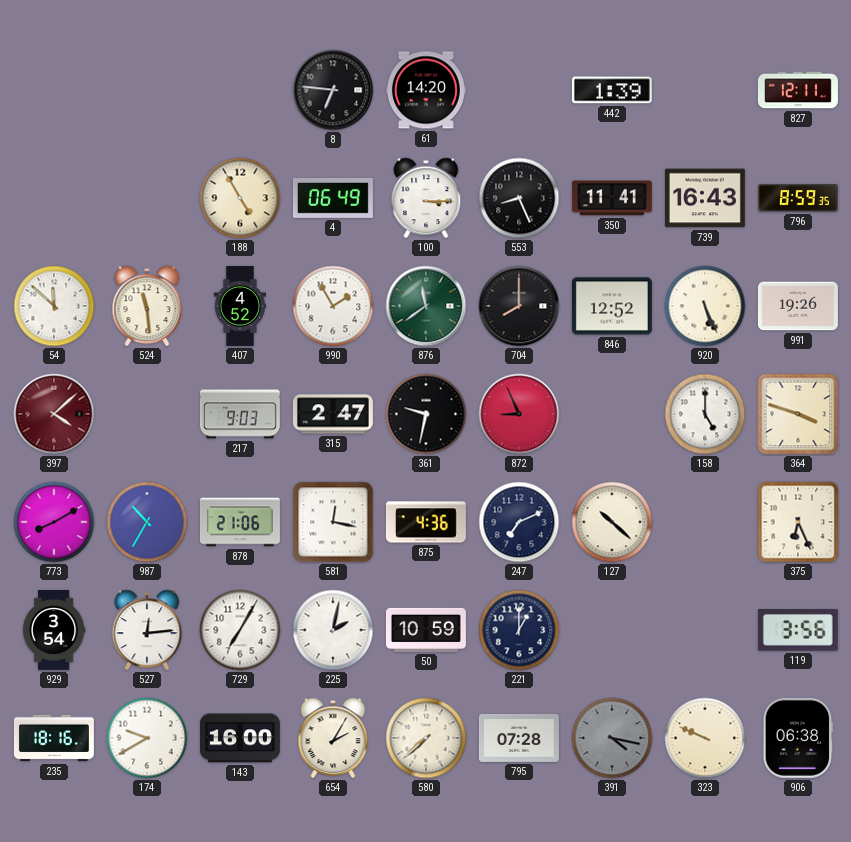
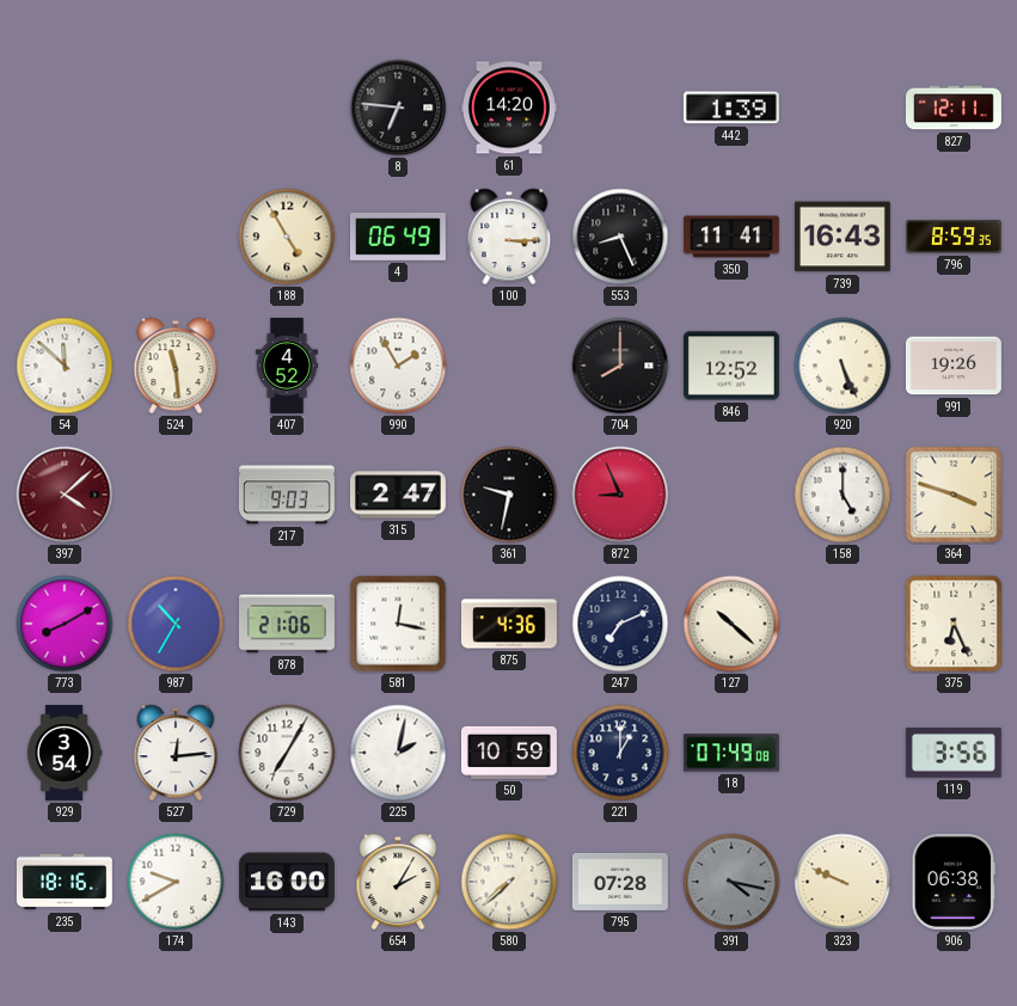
876: 11:39 -> none
18: none -> 07:49
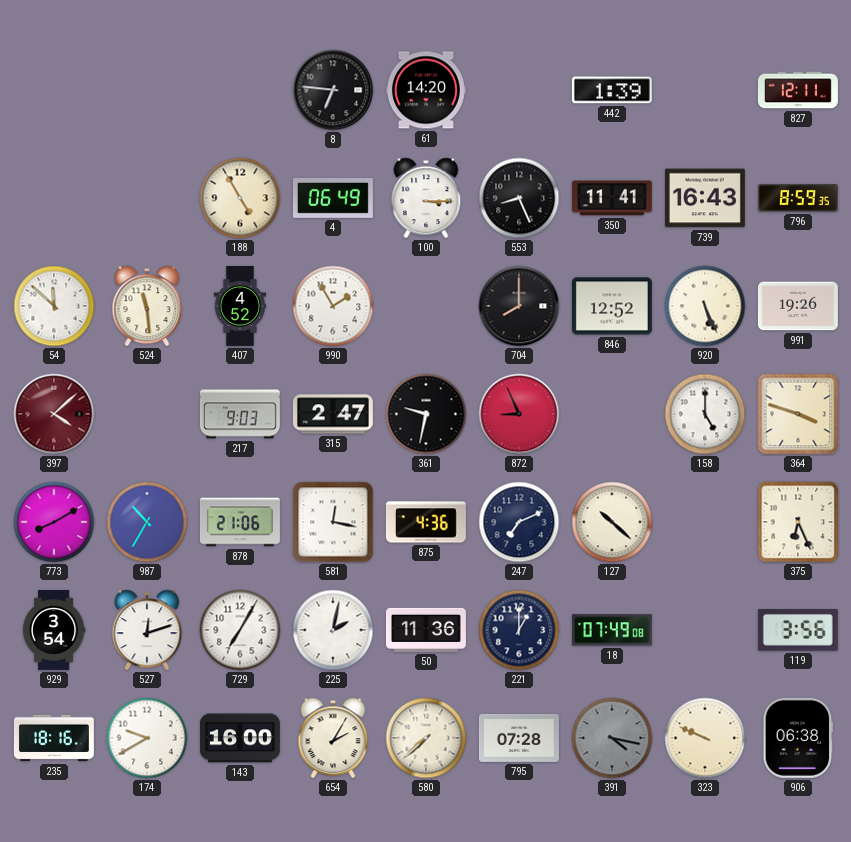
527: 12:14 -> 12:12
50: 10:59 -> 11:36
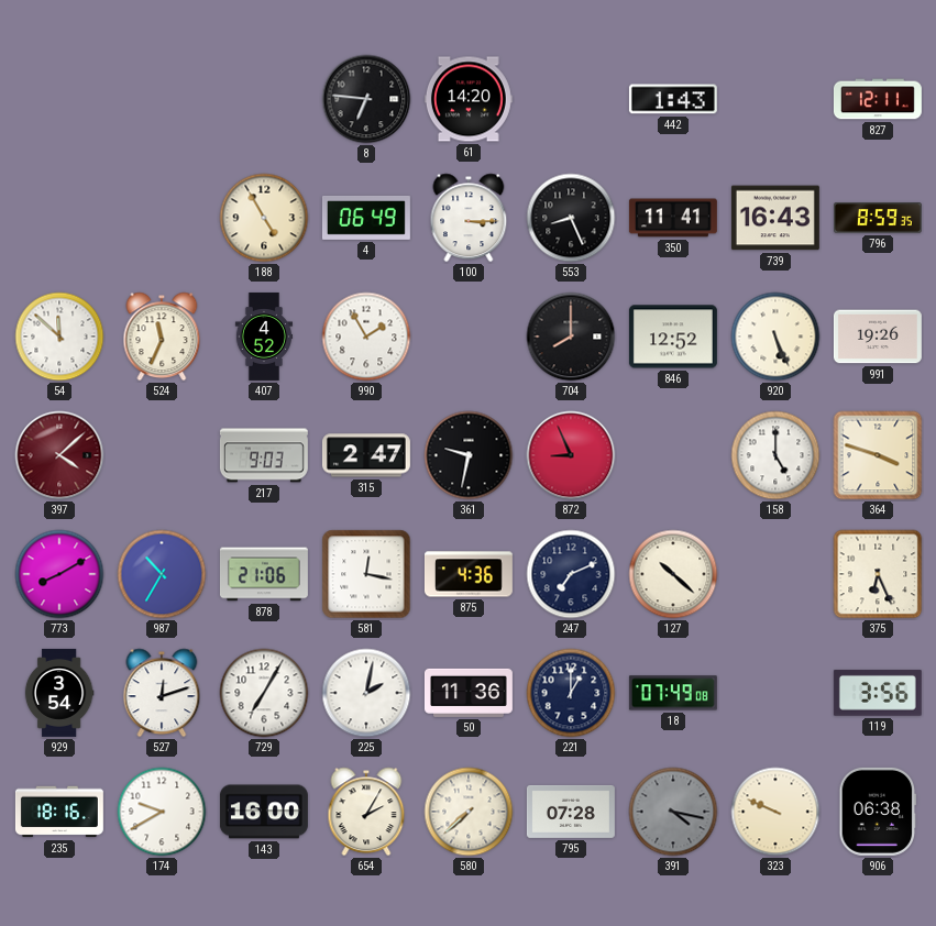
442: 1:39 -> 1:43
524: 11:29 -> 11:34
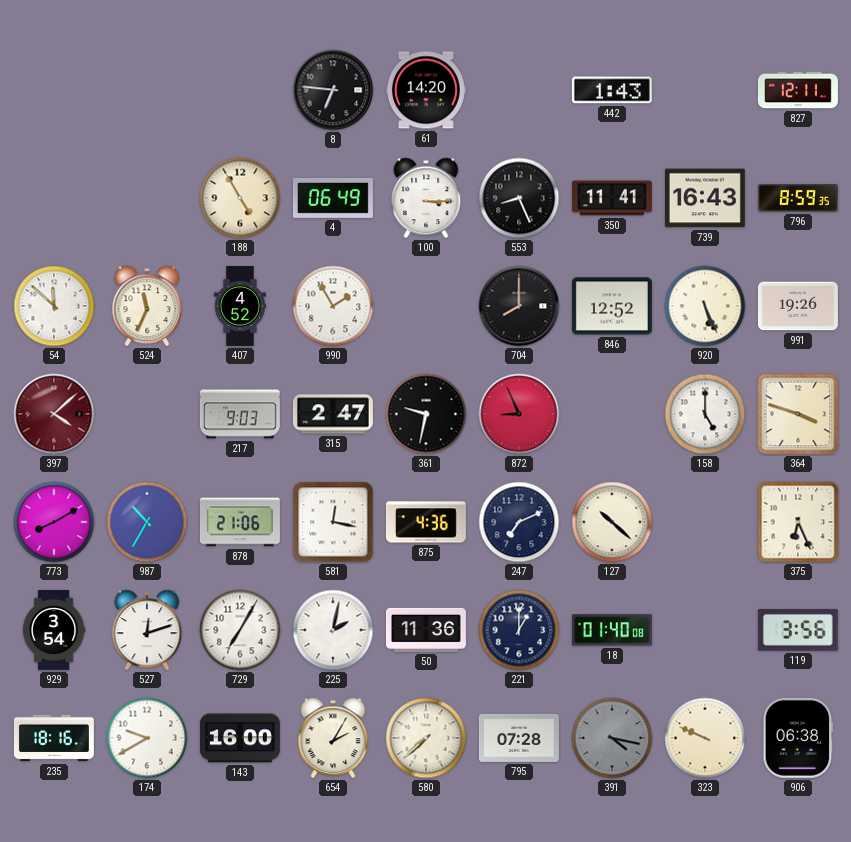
18: 07:49 -> 01:40
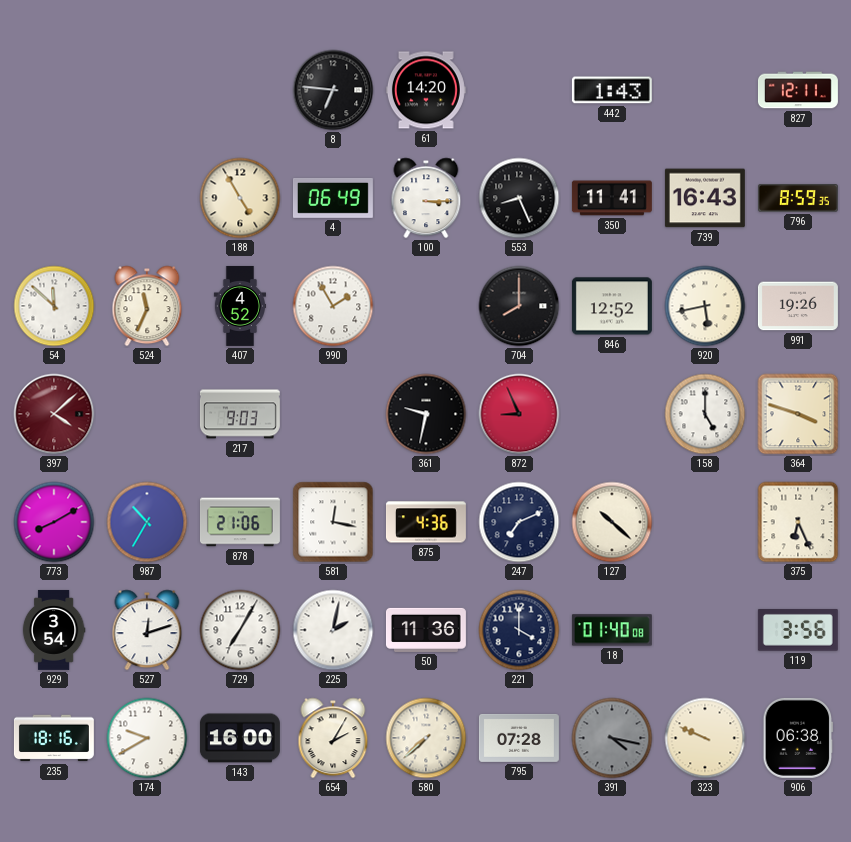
920: 5:26 -> 5:43
315: 2:47 -> none
221: 1:00 -> 4:00
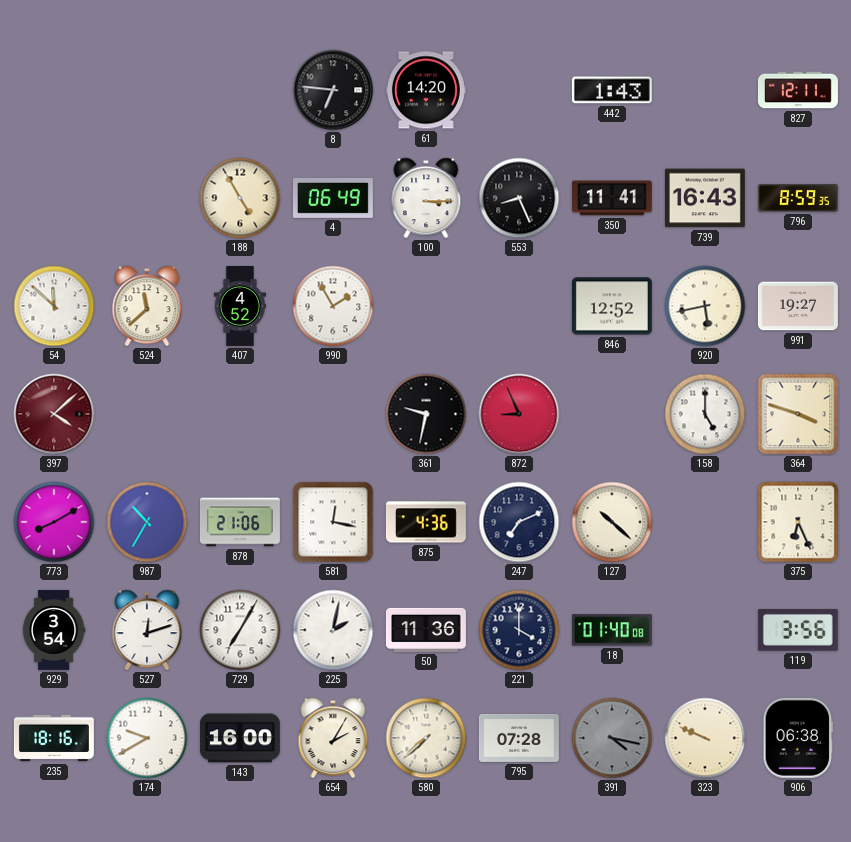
524: 11:34 -> 11:38
704: 8:00 -> none
991: 19:26 -> 19:27
217: 9:03 -> none
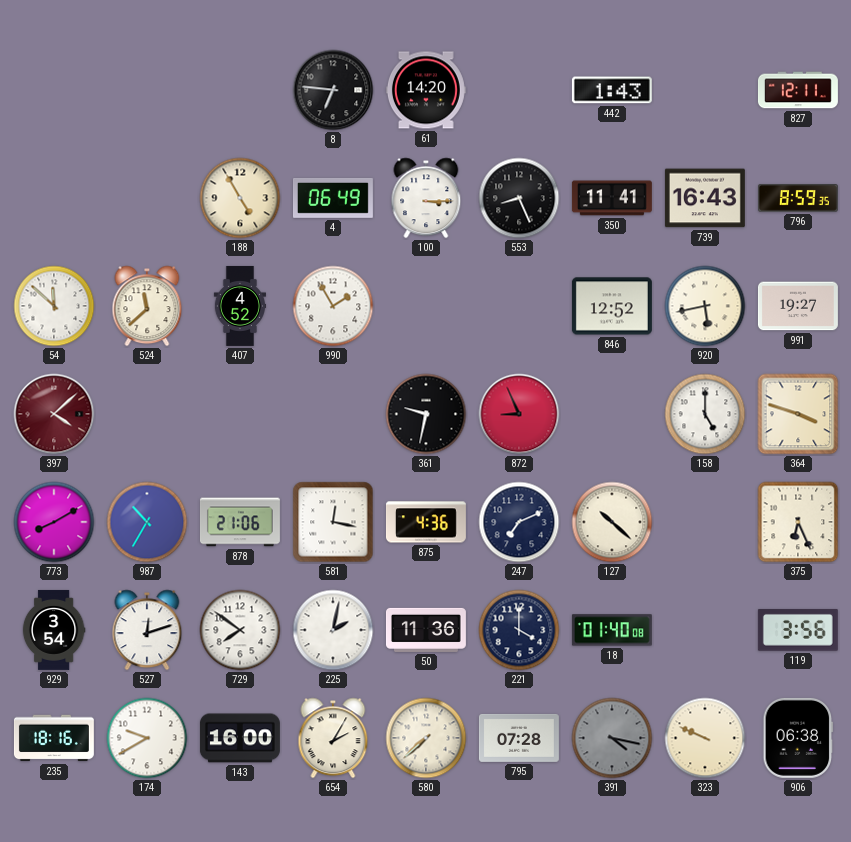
729: 7:05 -> 7:51
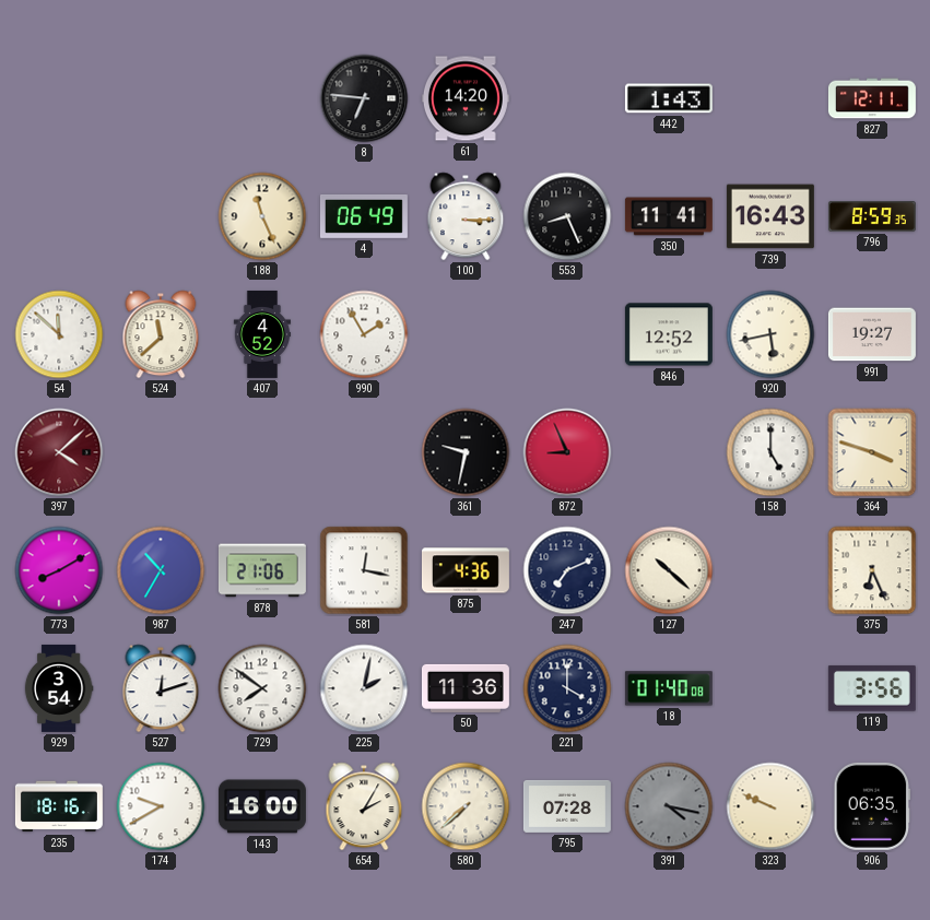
188: 4:55 -> 11:26
906: 06:38 -> 06:35
